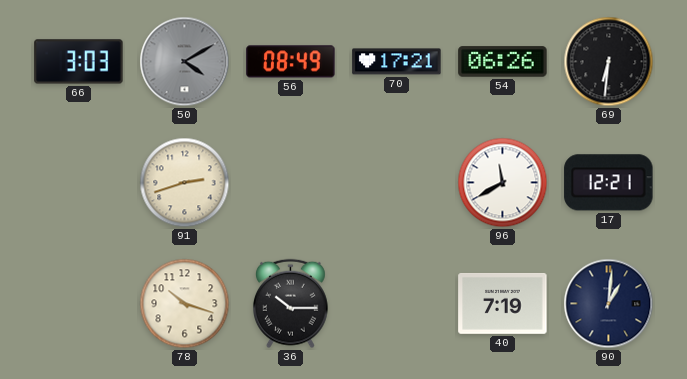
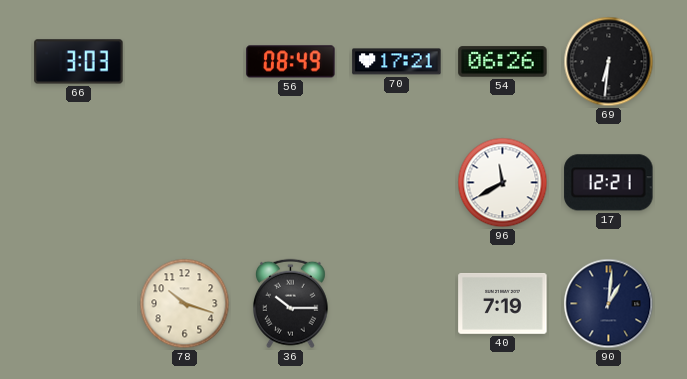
50: 4:10 -> none
91: 2:42 -> none
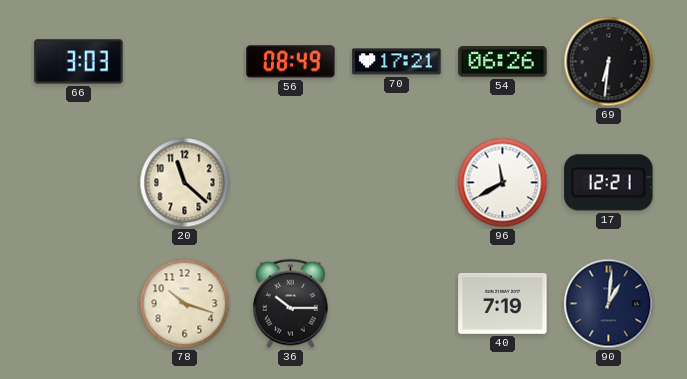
20: none -> 11:22
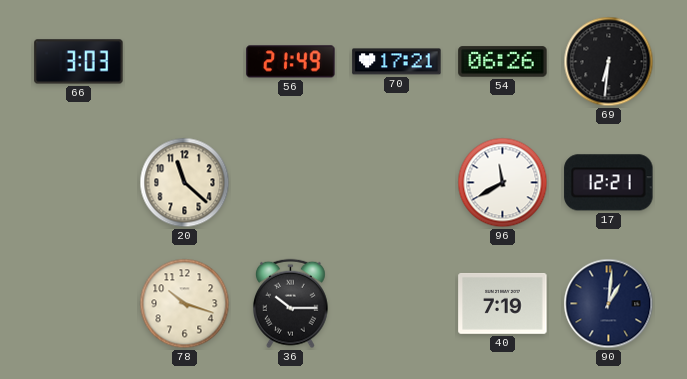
56: 08:49 -> 21:49
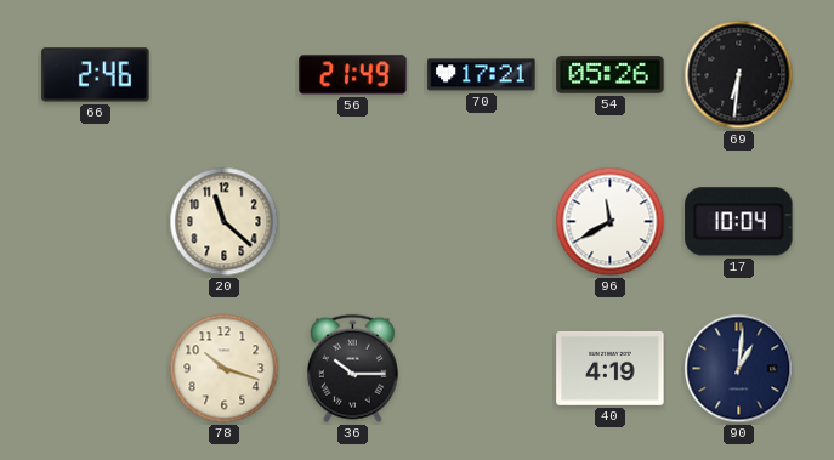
66: 3:03 -> 2:46
54: 06:26 -> 05:26
17: 12:21 -> 10:04
40: 7:19 -> 4:19
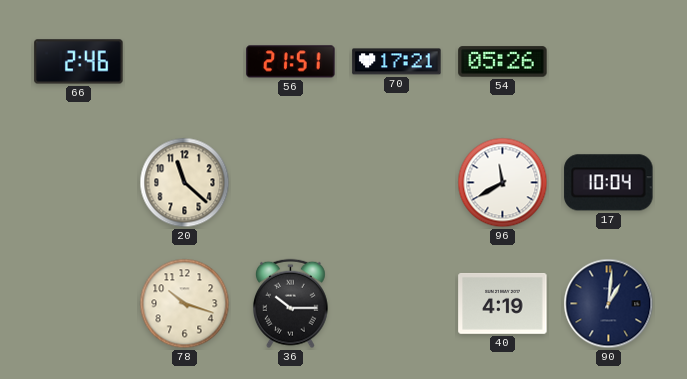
56: 21:49 -> 21:51
69: 6:31 -> none
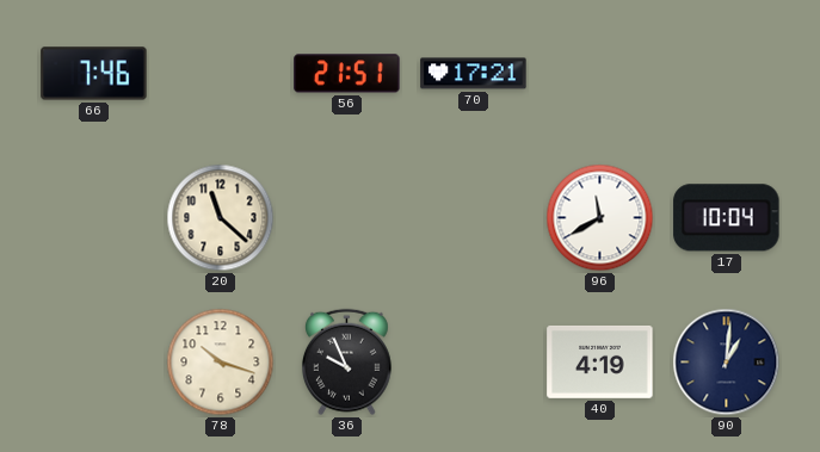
66: 2:46 -> 7:46
54: 05:26 -> none
36: 10:15 -> 9:56
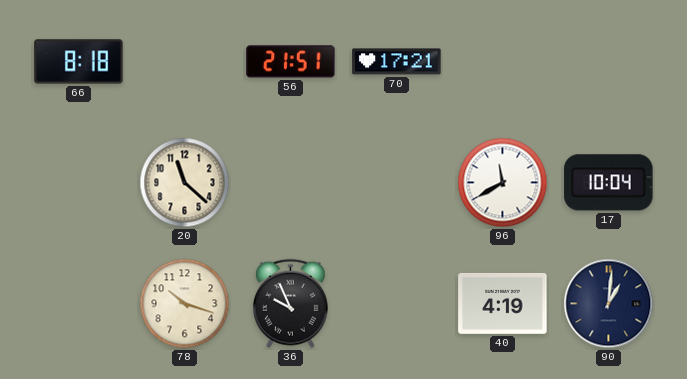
66: 7:46 -> 8:18
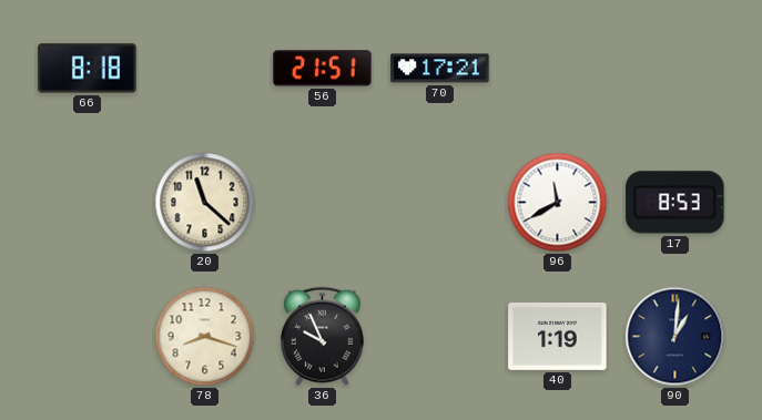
17: 10:04 -> 8:53
78: 10:18 -> 8:18
40: 4:19 -> 1:19
